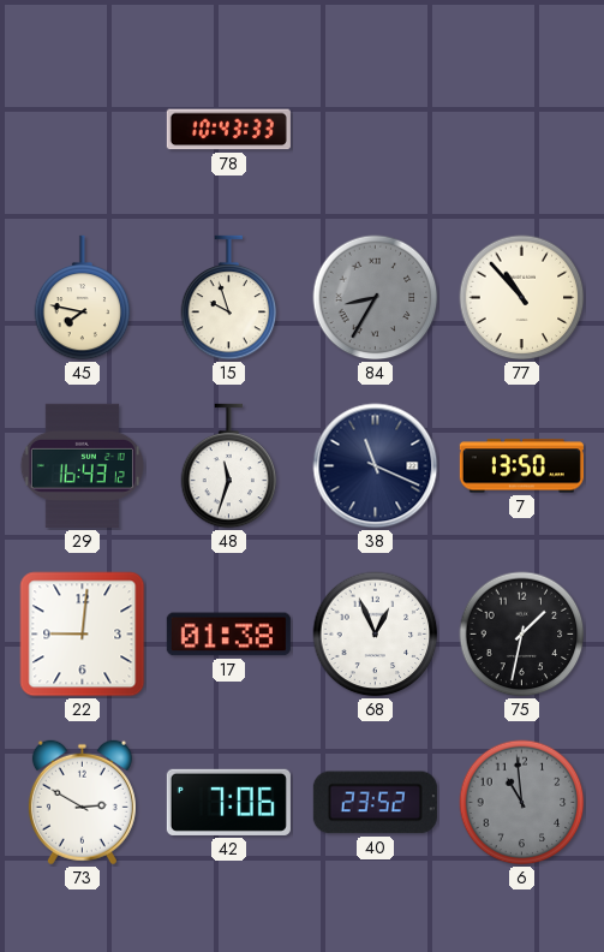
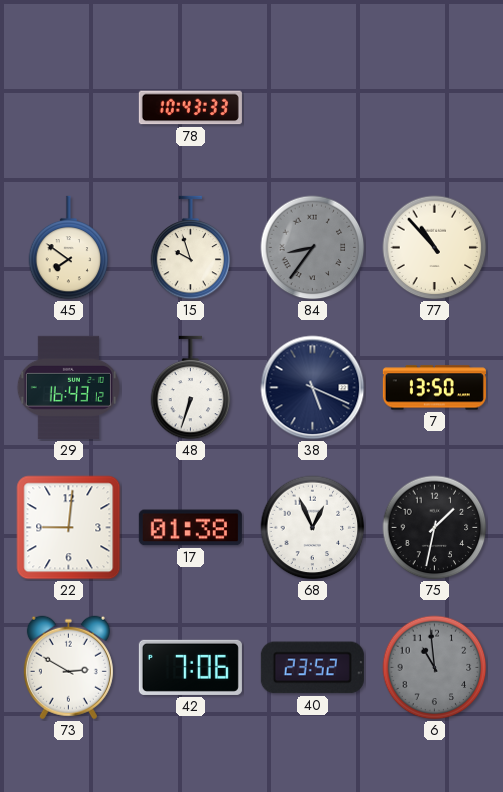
45: 7:47 -> 7:51
84: 8:35 -> 8:36
48: 11:33 -> 6:33
38: 11:19 -> 5:19
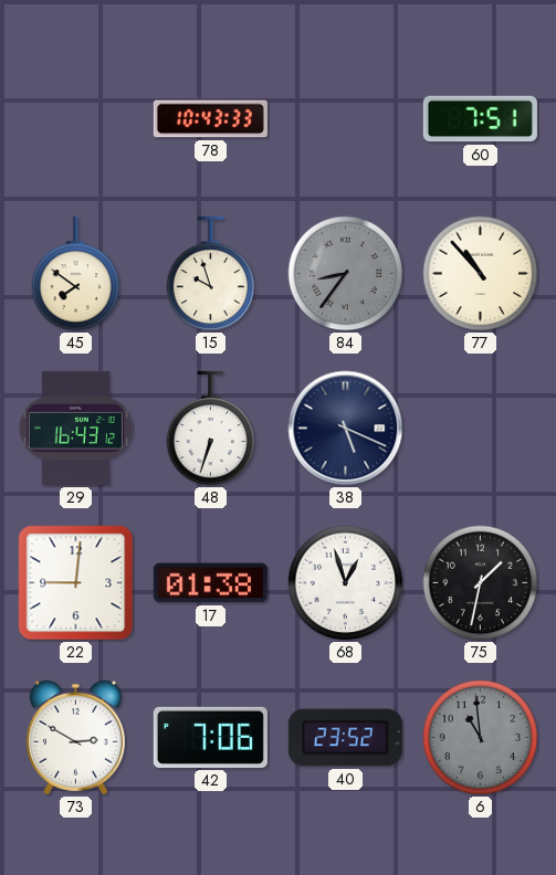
60: none -> 7:51
7: 13:50 -> none
68: 12:56 -> 12:57
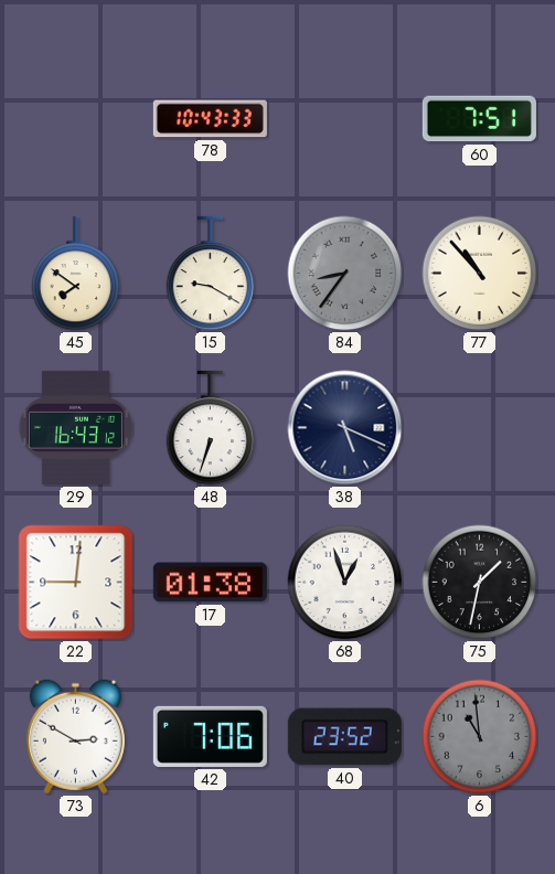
15: 9:57 -> 9:20
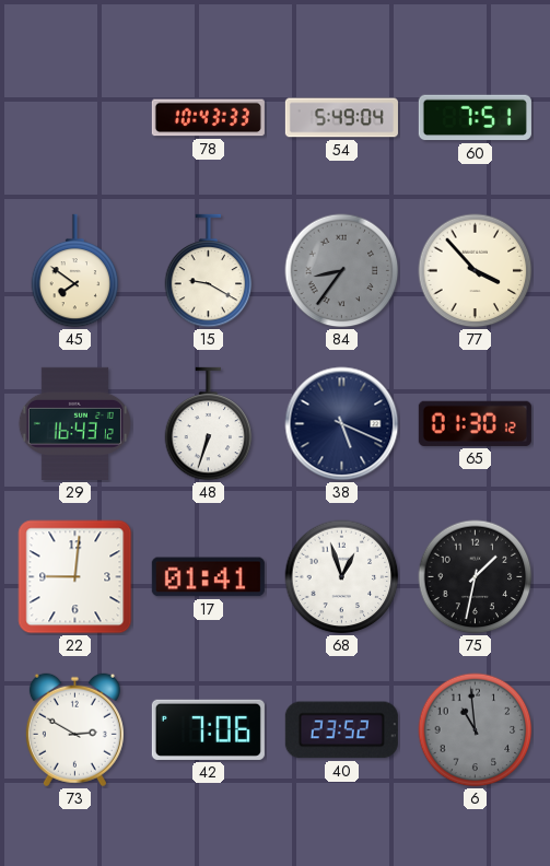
54: none -> 5:49
77: 10:53 -> 3:53
65: none -> 01:30
17: 01:38 -> 01:41
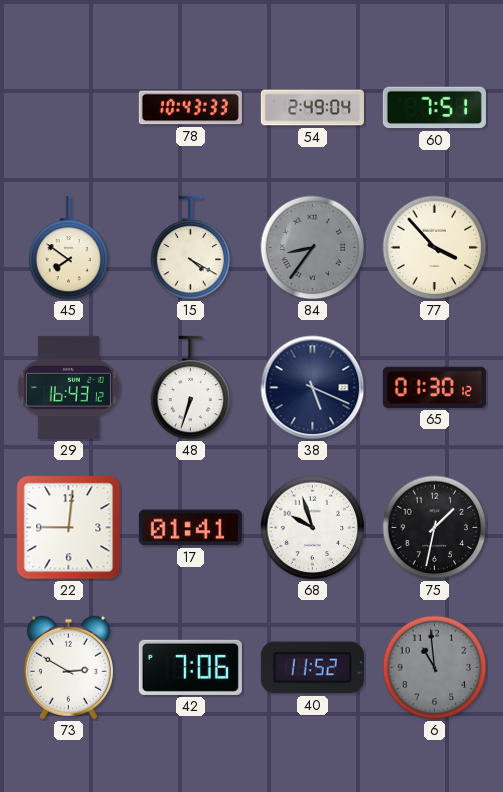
54: 5:49 -> 2:49
15: 9:20 -> 4:20
68: 12:57 -> 9:57
40: 23:52 -> 11:52
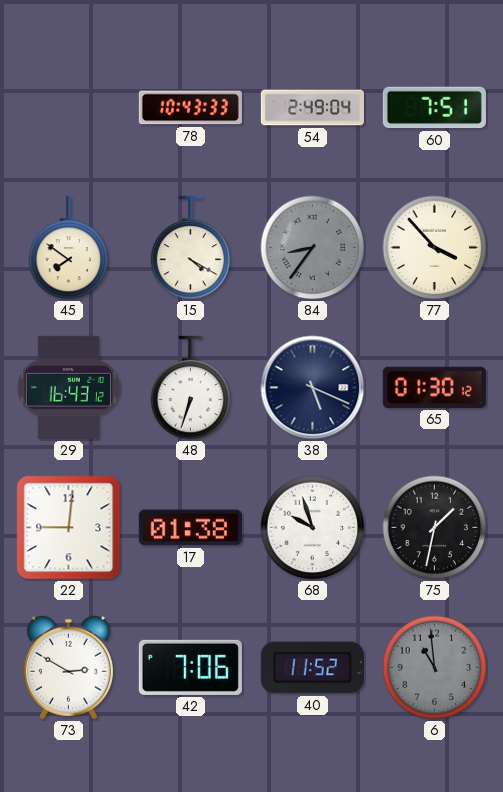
17: 01:41 -> 01:38
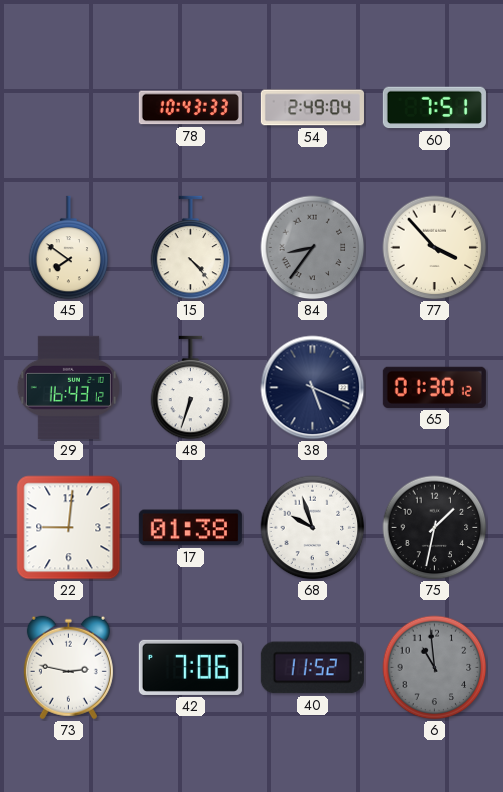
15: 4:20 -> 4:23
73: 2:50 -> 2:47
